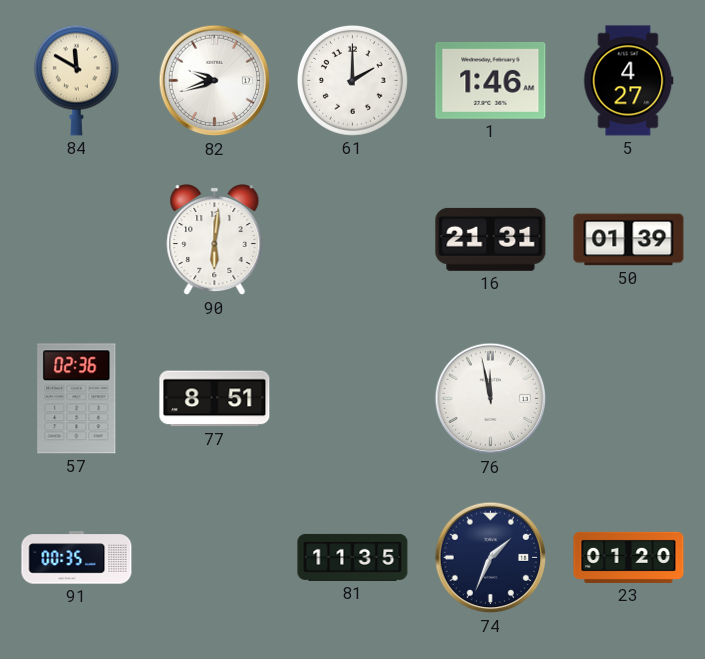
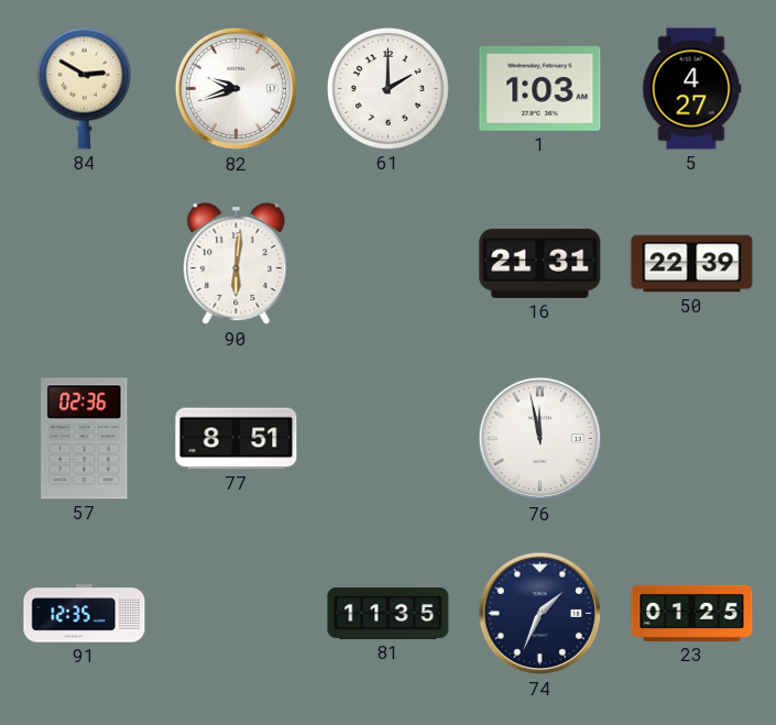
84: 11:50 -> 2:50
1: 1:46 -> 1:03
50: 01:39 -> 22:39
91: 00:35 -> 12:35
23: 01:20 -> 01:25
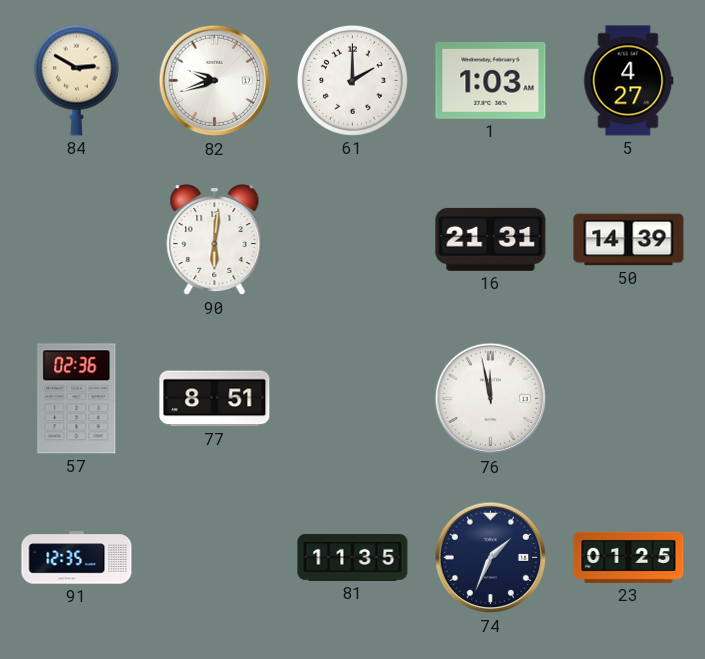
50: 22:39 -> 14:39
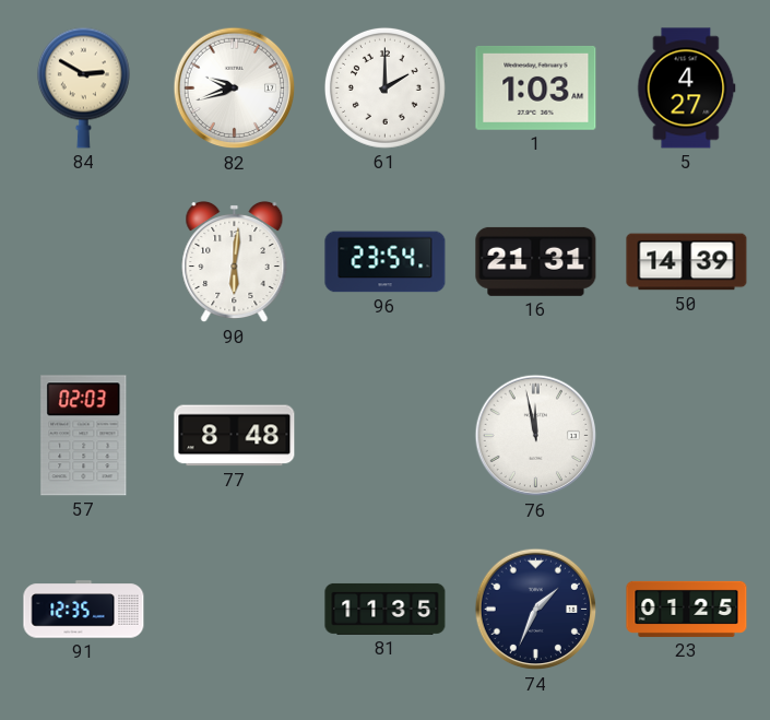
96: none -> 23:54
57: 02:36 -> 02:03
77: 8:51 -> 8:48
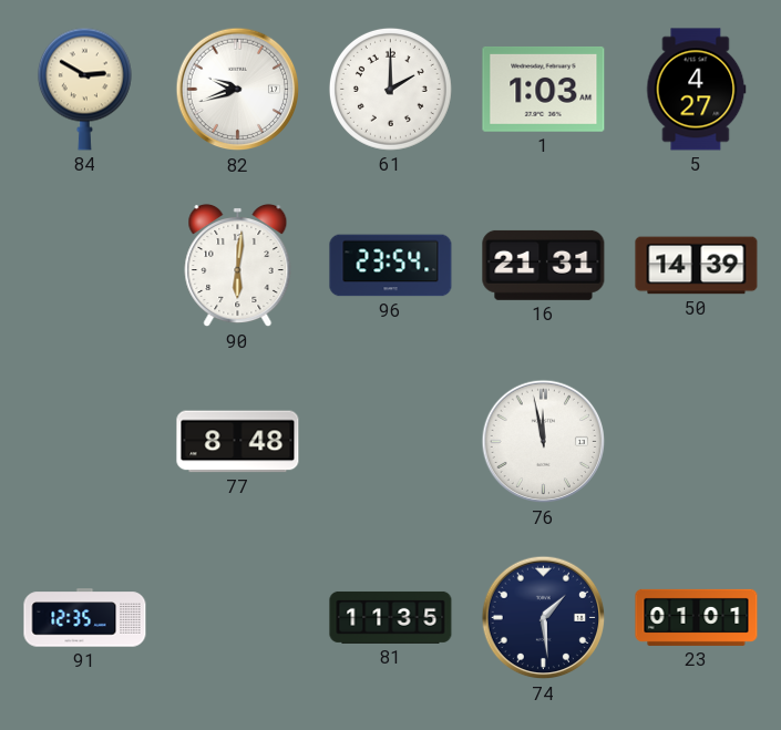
57: 02:03 -> none
74: 1:34 -> 1:29
23: 01:25 -> 01:01
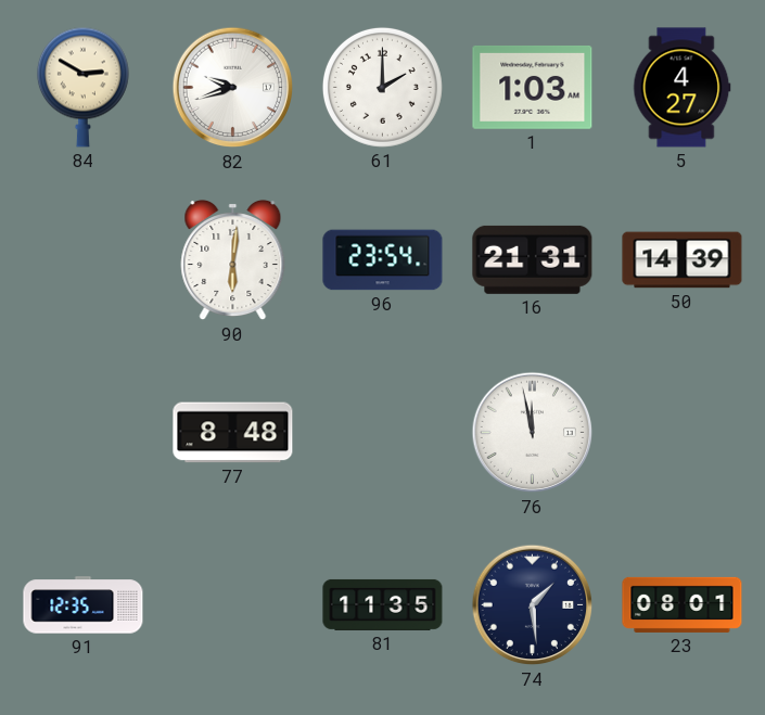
23: 01:01 -> 08:01
